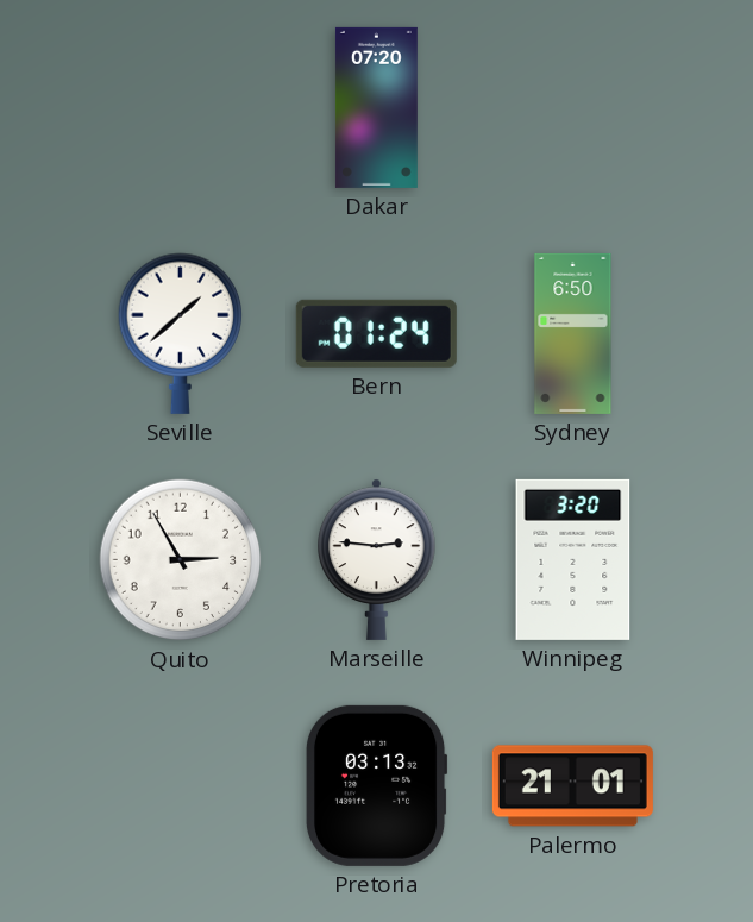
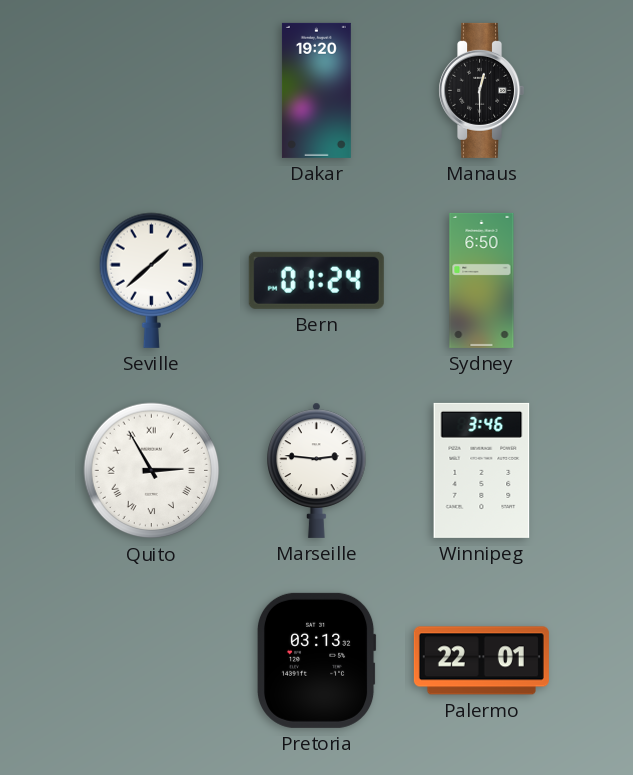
Dakar: 07:20 -> 19:20
Manaus: none -> 12:30
Quito numerals: Arabic -> Roman
Winnipeg: 3:20 -> 3:46
Palermo: 21:01 -> 22:01
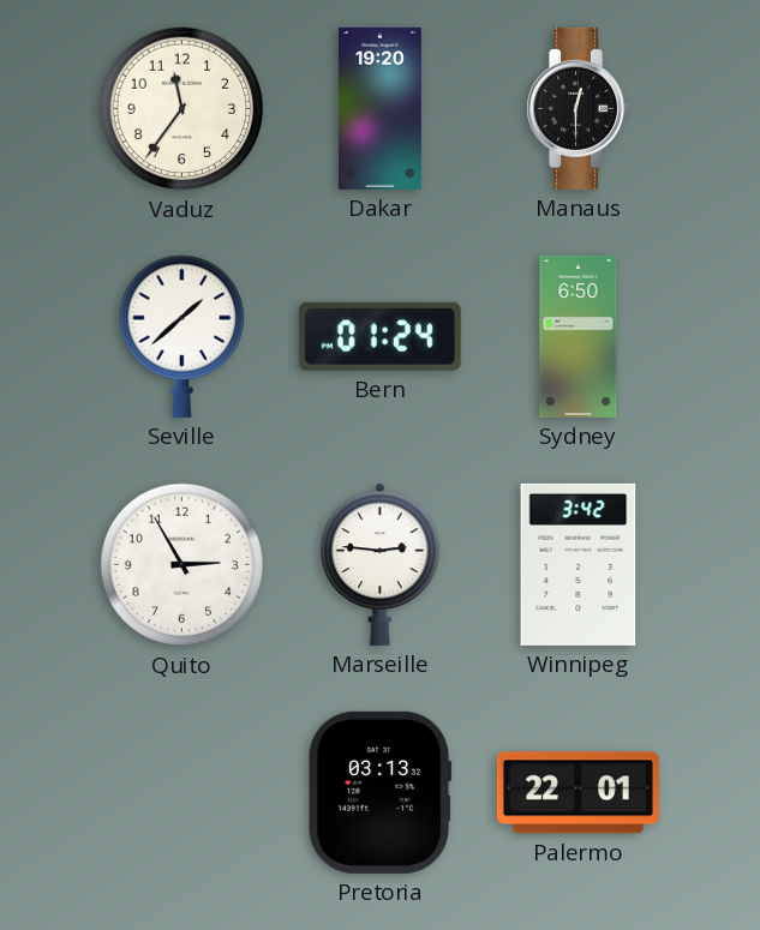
Vaduz: none -> 11:36
Quito numerals: Roman -> Arabic
Winnipeg: 3:46 -> 3:42
